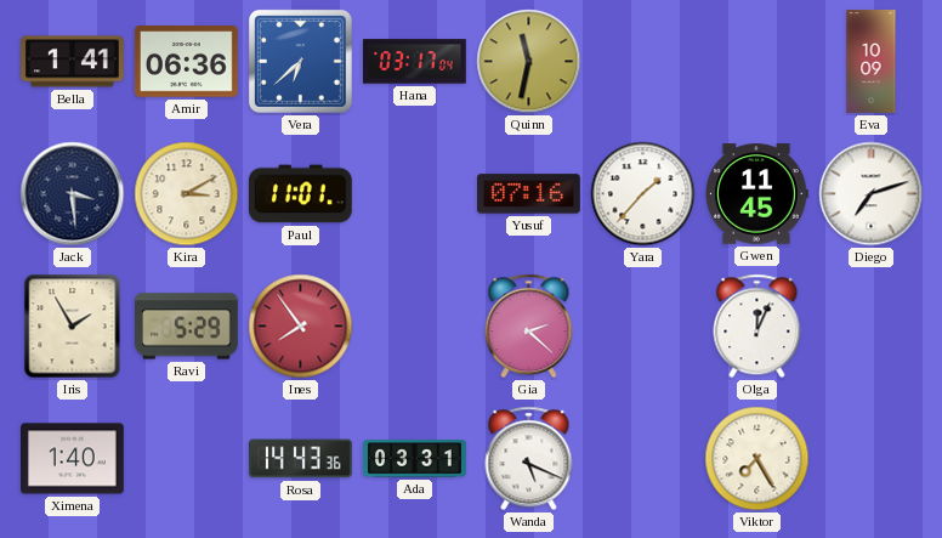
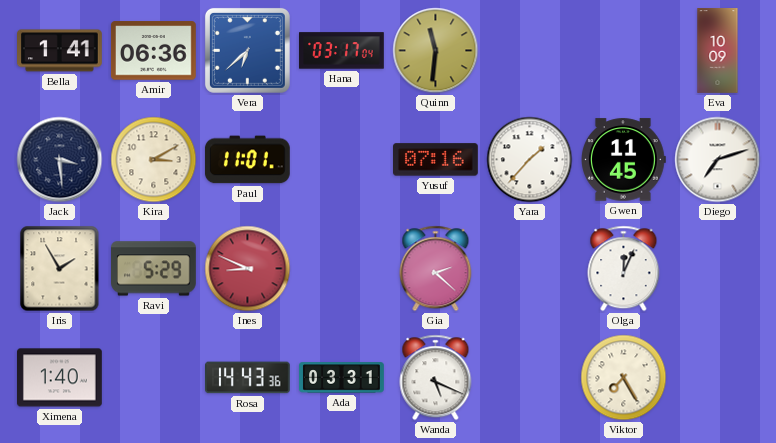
Quinn: 11:32 -> 11:31
Ines: 7:54 -> 8:49
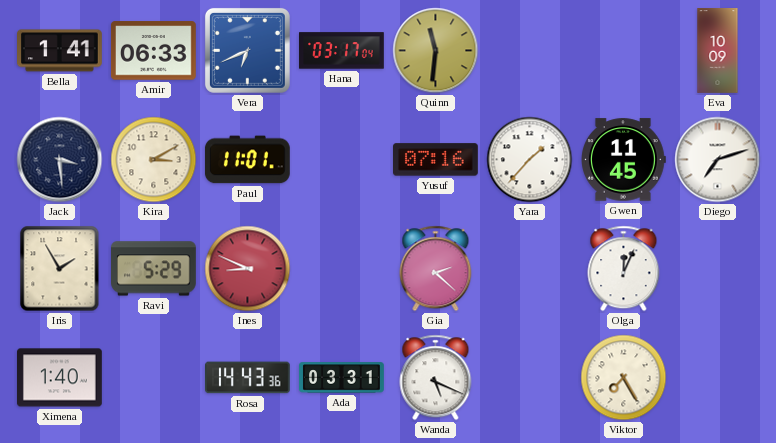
Amir: 06:36 -> 06:33
Vera: 6:38 -> 6:41
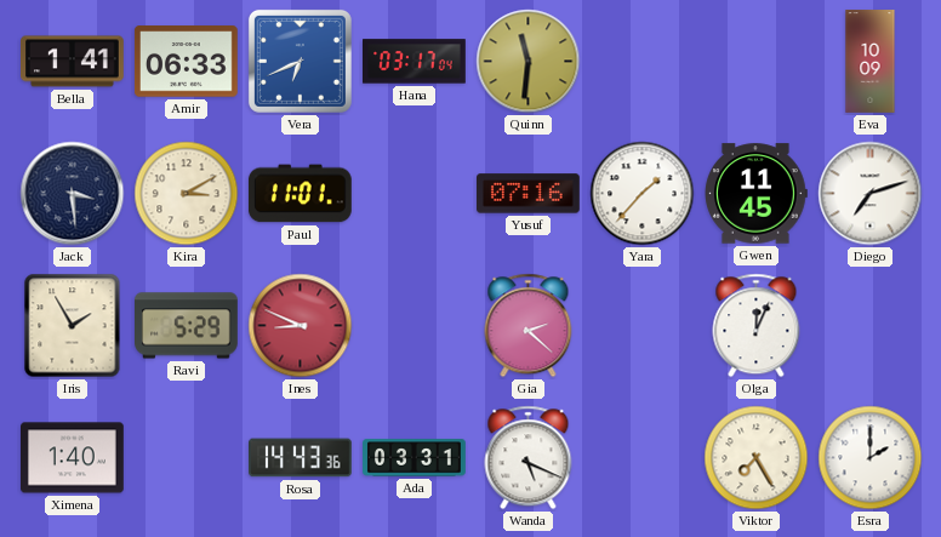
Esra: none -> 2:00
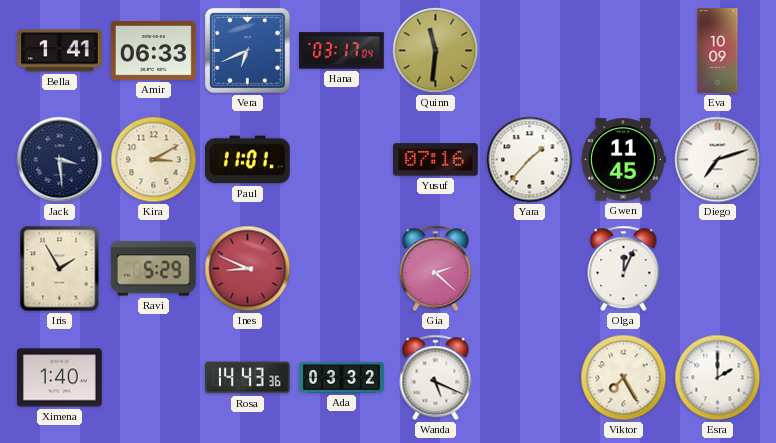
Ada: 03:31 -> 03:32
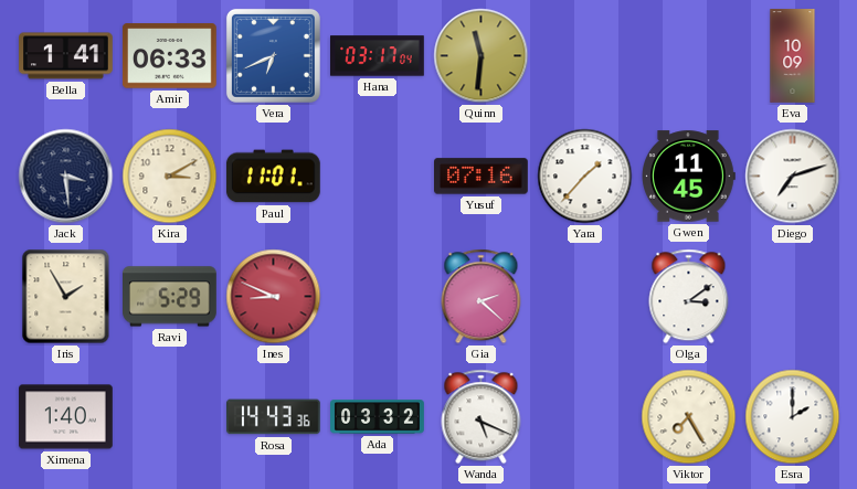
Olga: 12:04 -> 3:09
